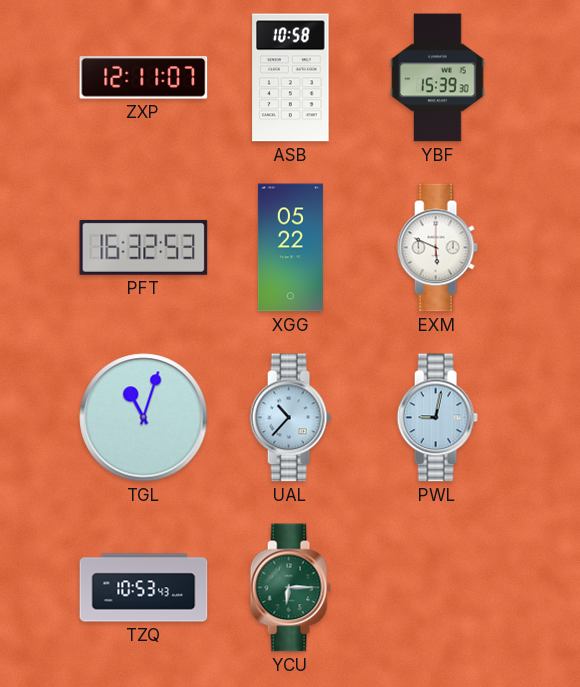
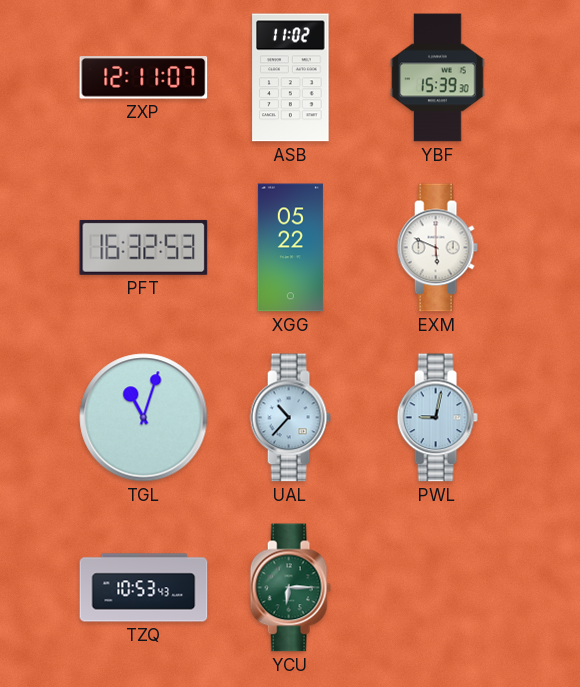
ASB: 10:58 -> 11:02
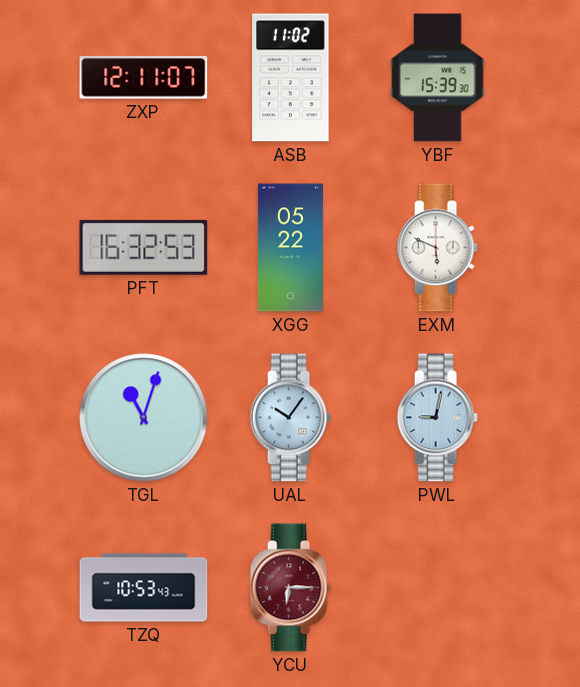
UAL: 10:37 -> 10:06
YCU dial: green -> burgundy
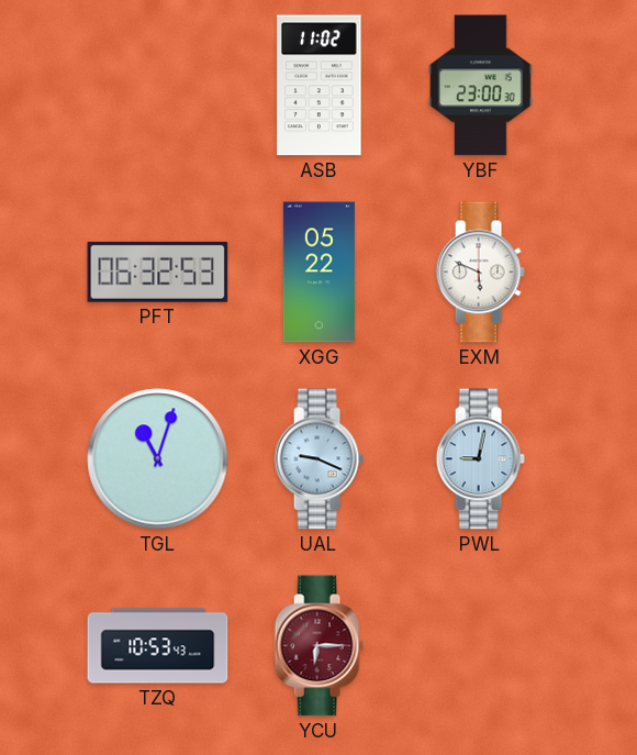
ZXP: 12:11 -> none
YBF: 15:39 -> 23:00
PFT: 16:32 -> 06:32
UAL: 10:06 -> 9:19
